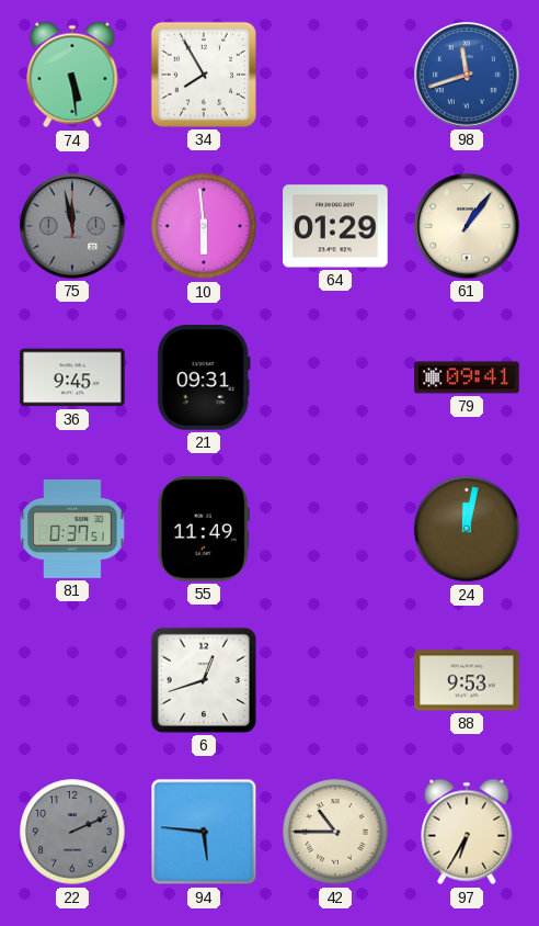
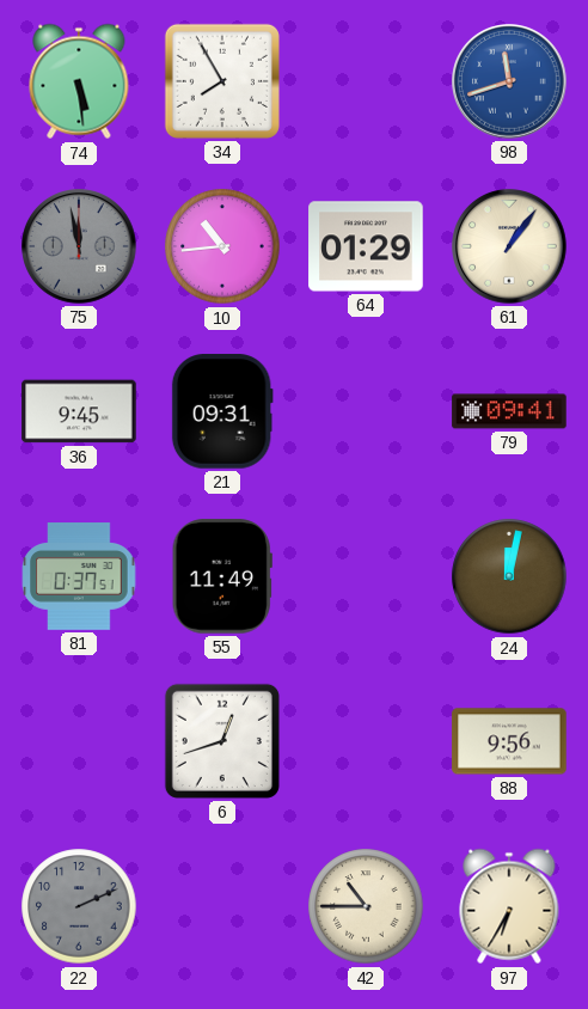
10: 5:59 -> 10:44
88: 9:53 -> 9:56
94: 5:46 -> none
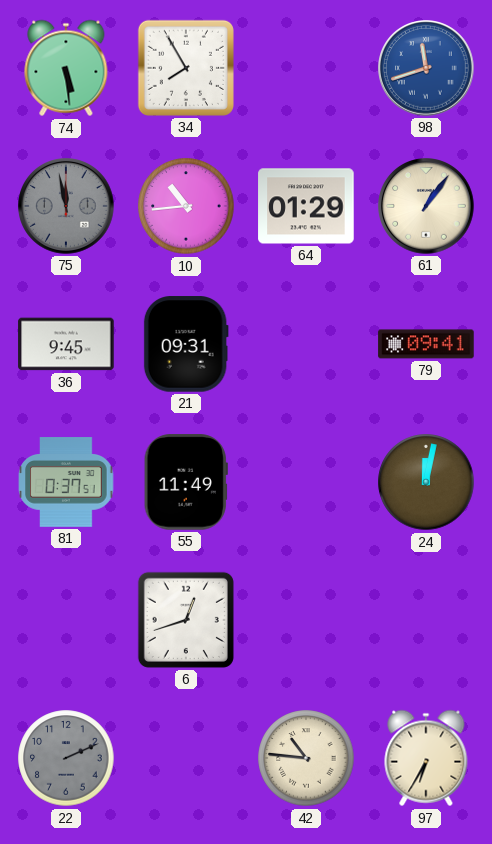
88: 9:56 -> none
42: 10:45 -> 10:46
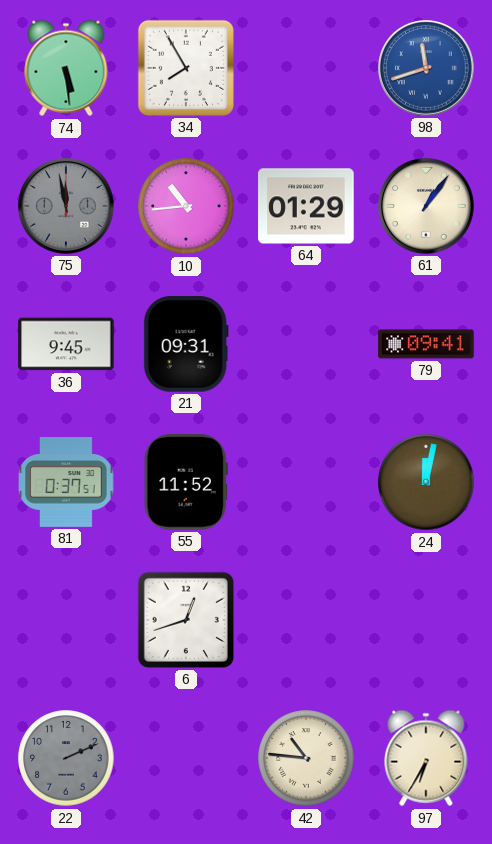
55: 11:49 -> 11:52
